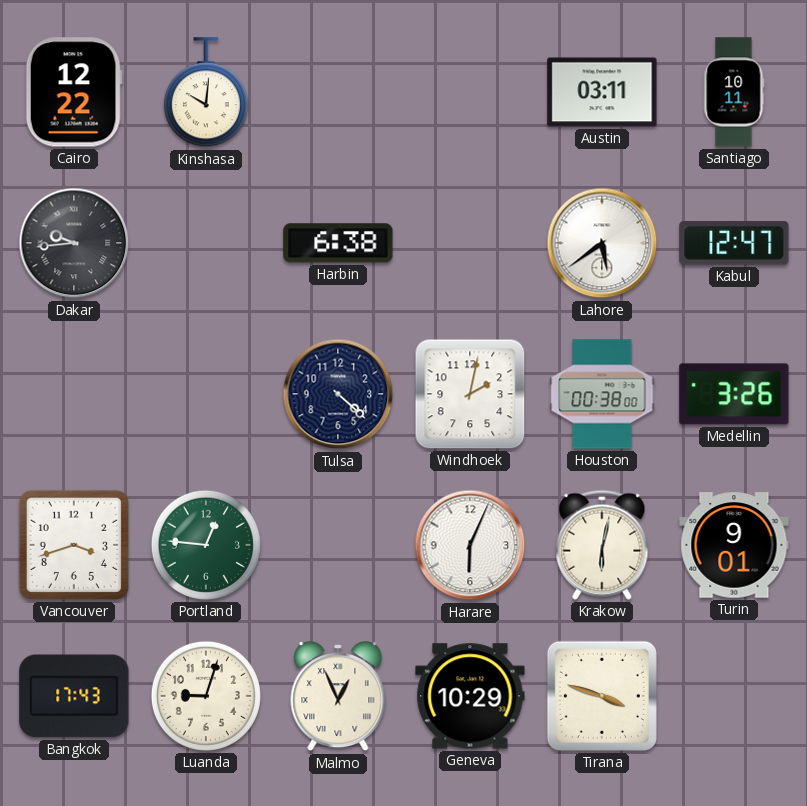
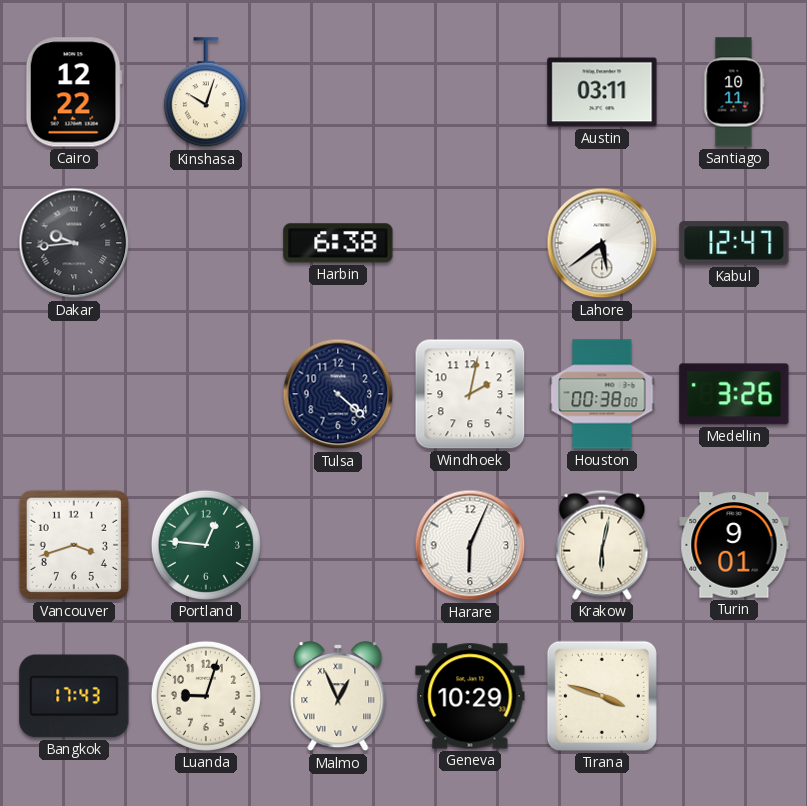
Kinshasa: 10:01 -> 10:03
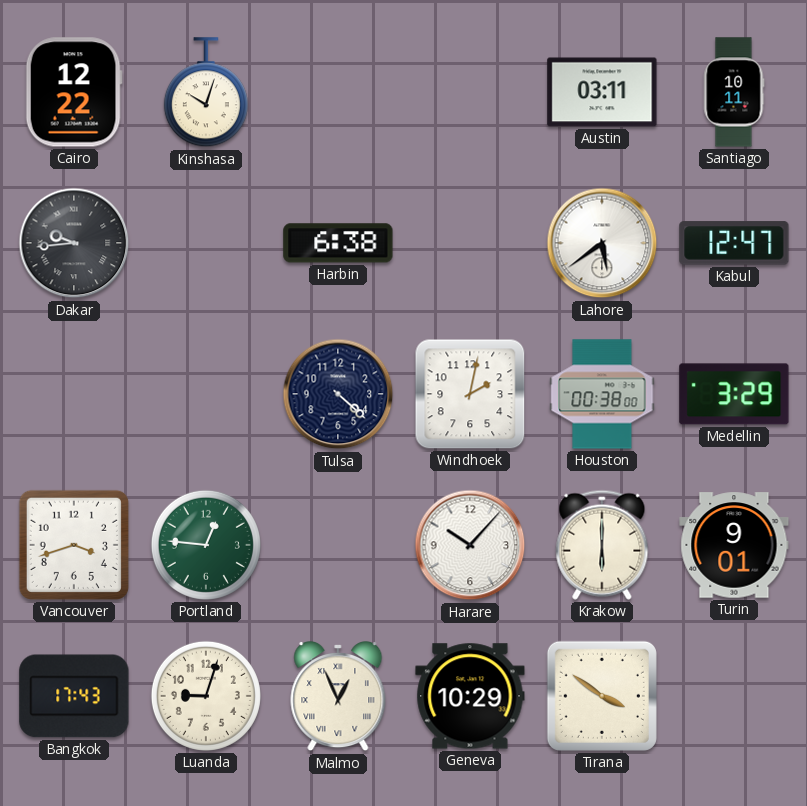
Medellin: 3:26 -> 3:29
Harare: 6:04 -> 10:07
Krakow: 6:02 -> 6:00
Tirana: 3:48 -> 3:51
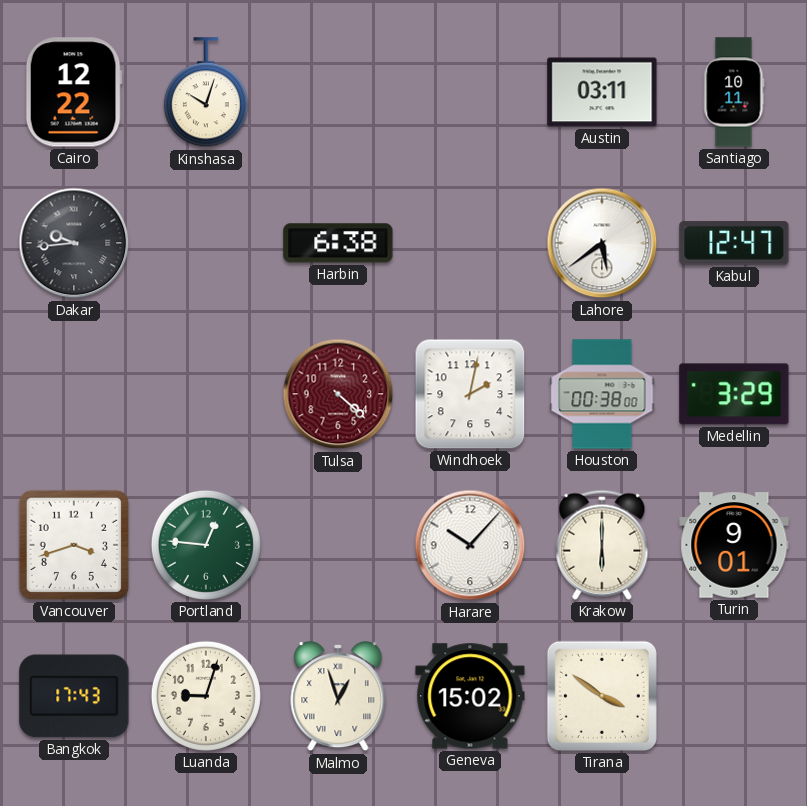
Tulsa dial: navy -> burgundy
Malmo: 12:56 -> 12:57
Geneva: 10:29 -> 15:02
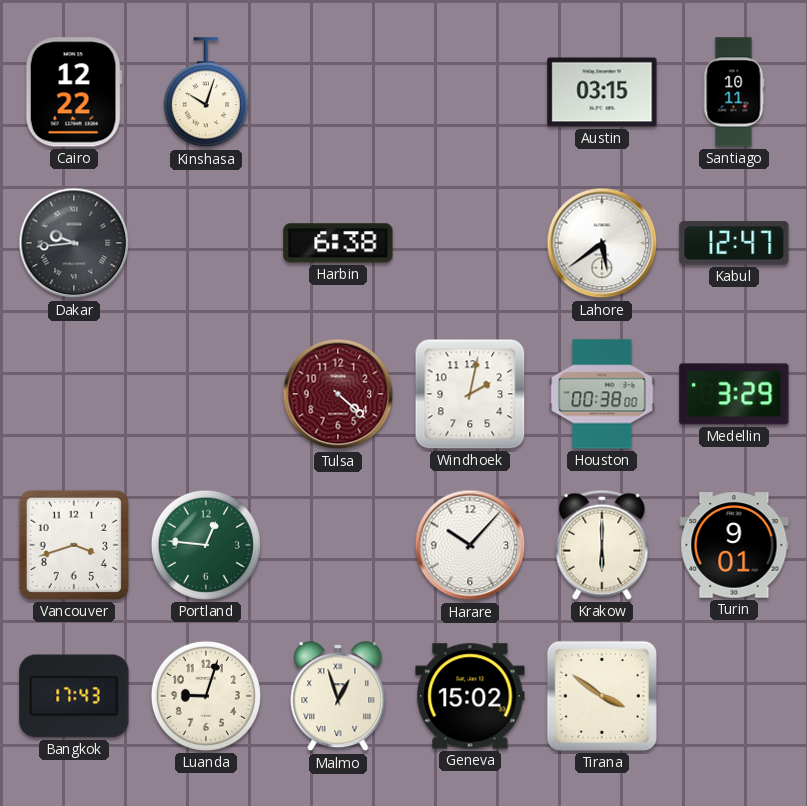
Austin: 03:11 -> 03:15
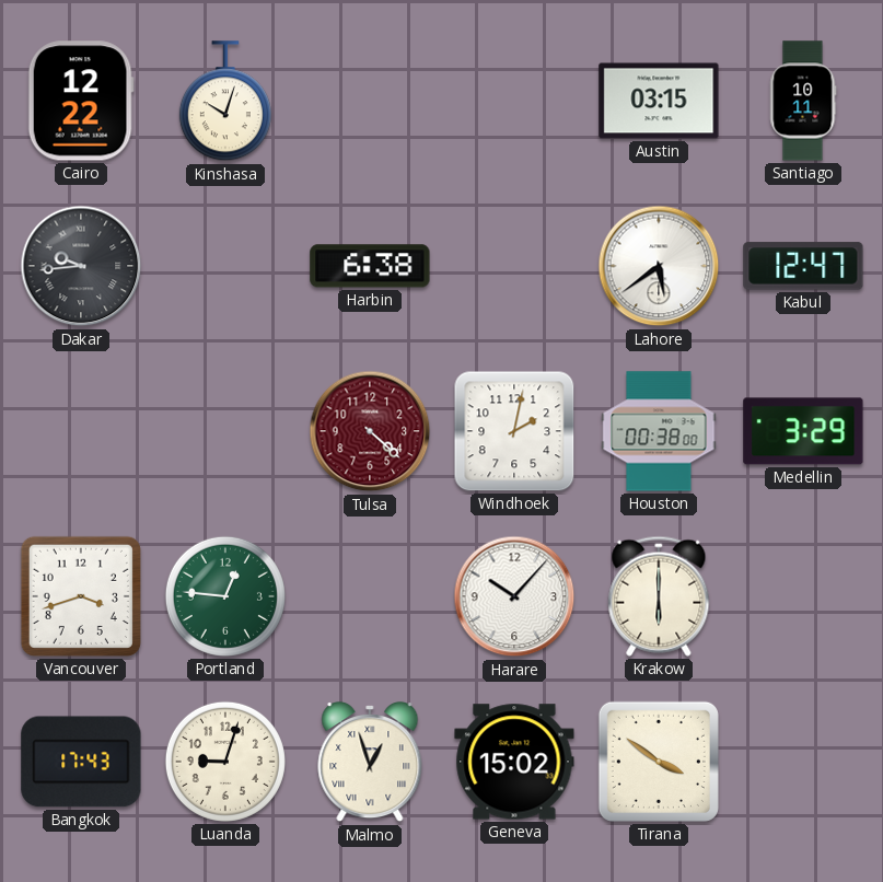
Turin: 9:01 -> none
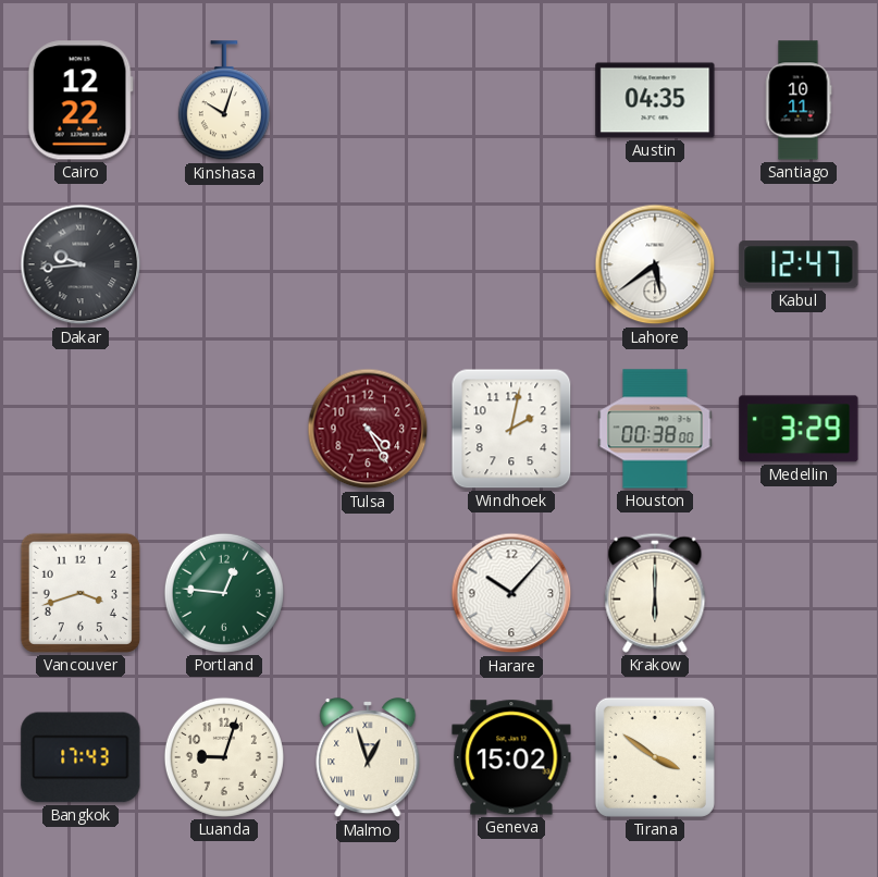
Austin: 03:15 -> 04:35
Harbin: 6:38 -> none
Tulsa: 4:22 -> 4:25
